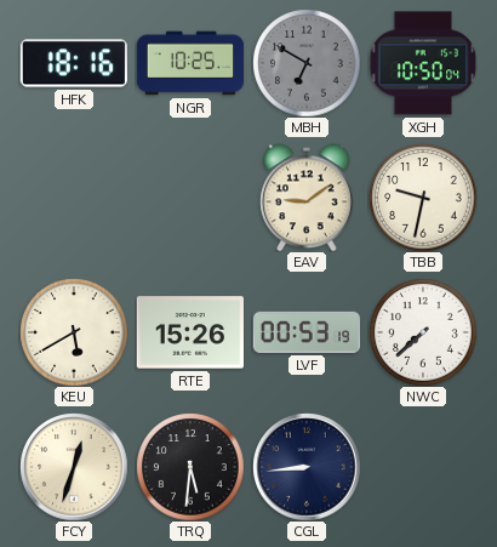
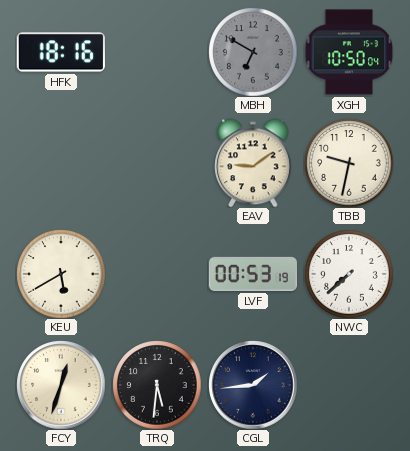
NGR: 10:25 -> none
RTE: 15:26 -> none
CGL: 8:44 -> 1:44
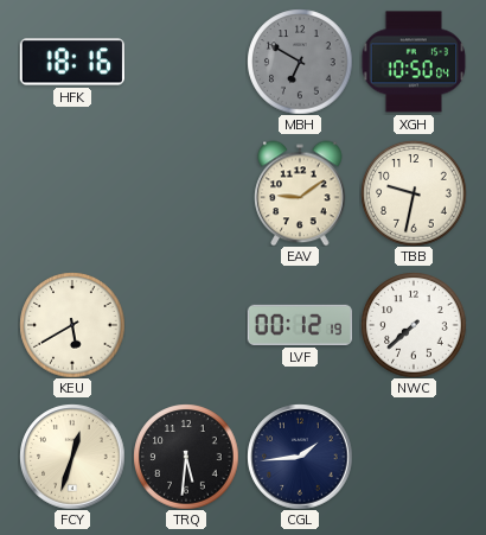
LVF: 00:53 -> 00:12
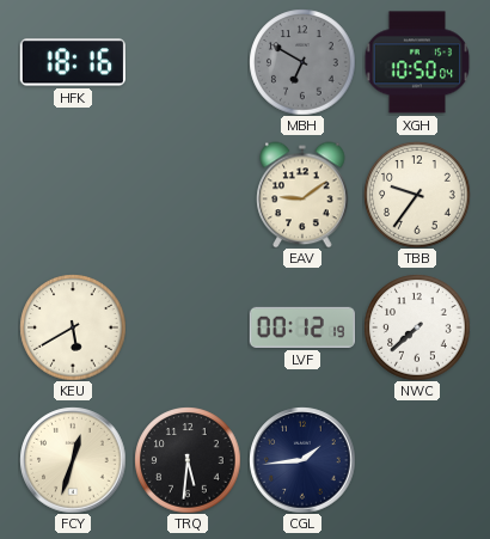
TBB: 9:32 -> 9:36
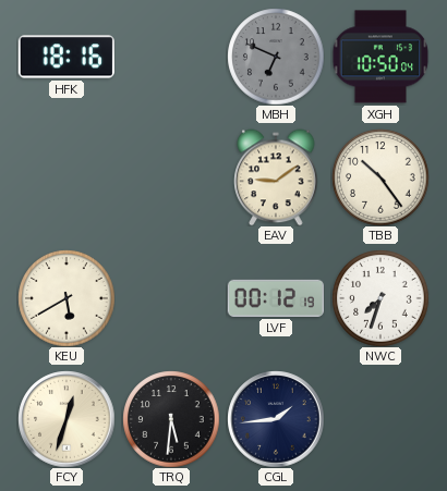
MBH: 6:50 -> 6:49
TBB: 9:36 -> 10:24
NWC: 7:38 -> 7:33
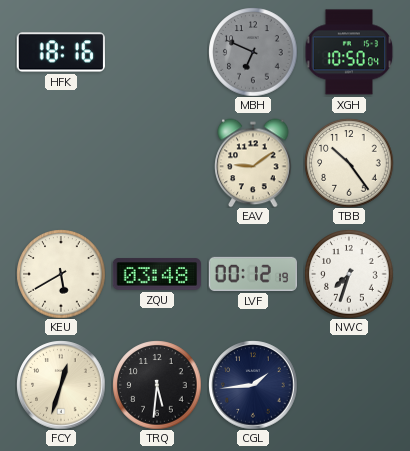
ZQU: none -> 03:48
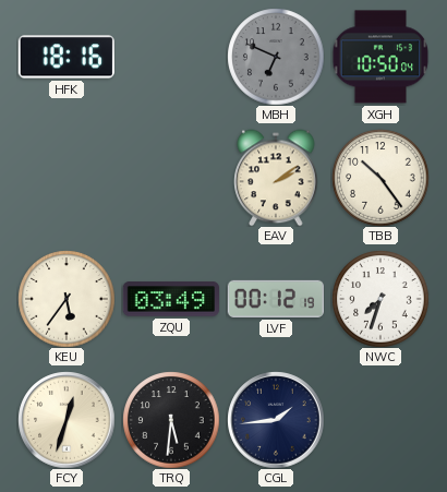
EAV: 9:09 -> 2:09
KEU: 5:40 -> 5:36
ZQU: 03:48 -> 03:49
